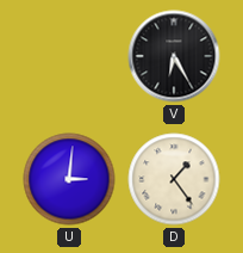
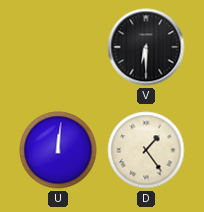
V: 6:25 -> 6:30
U: 3:01 -> 12:01
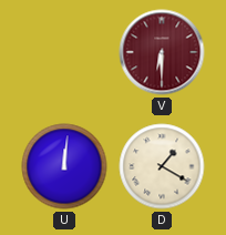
V dial: black -> burgundy
D: 1:24 -> 1:20
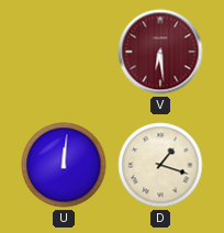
V: 6:30 -> 6:29
D: 1:20 -> 1:18
